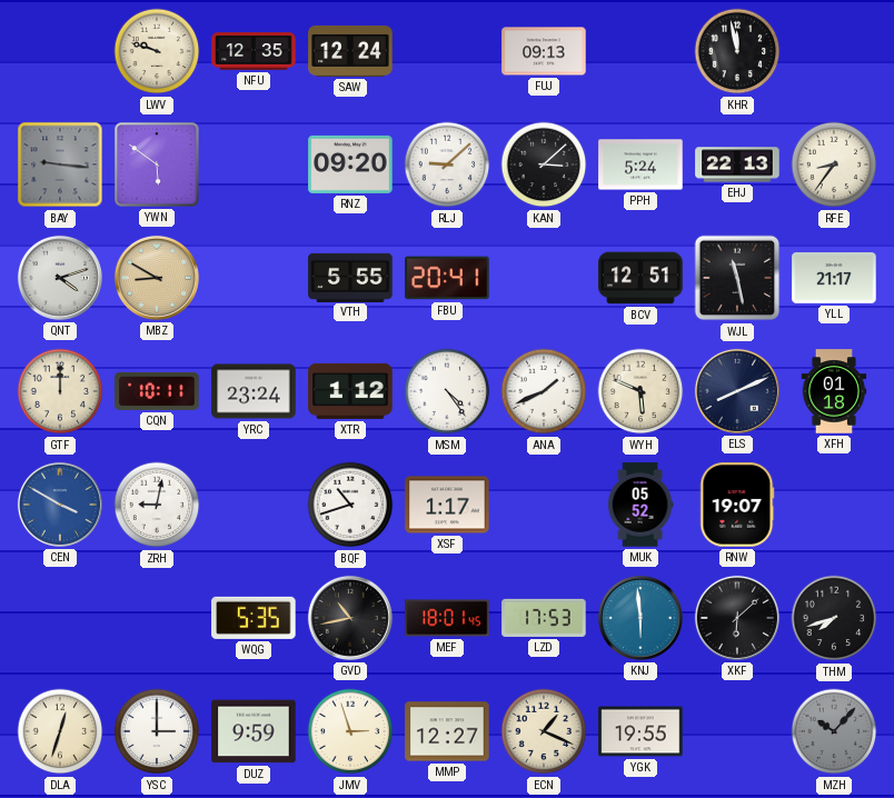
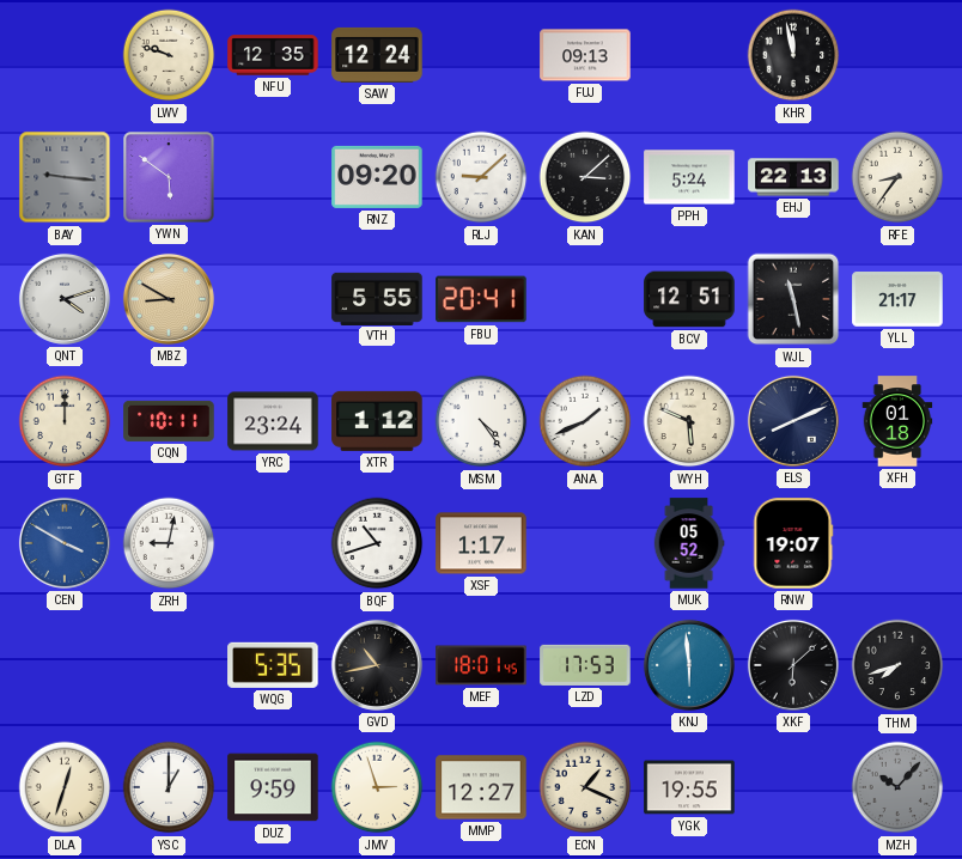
YSC: 3:00 -> 1:00
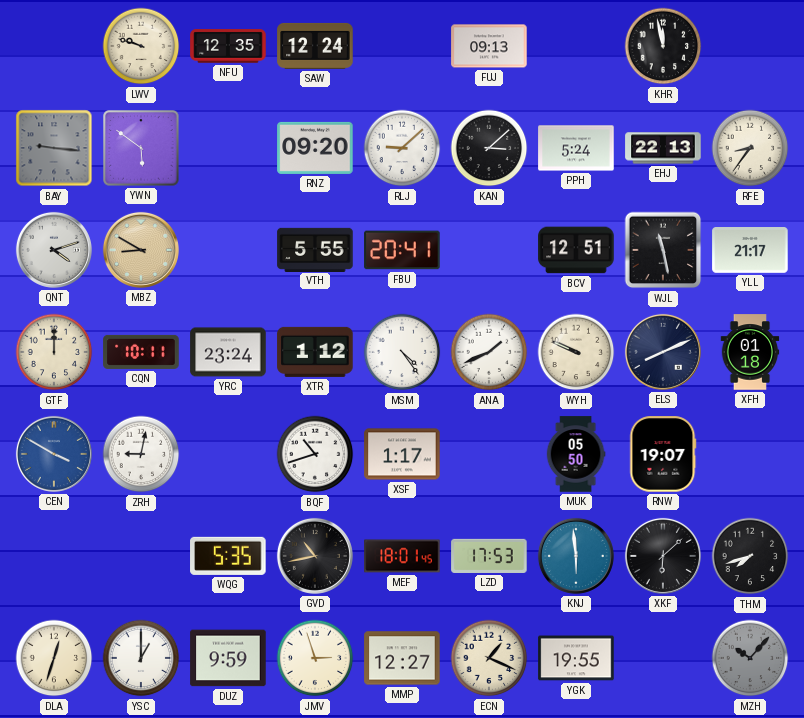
WYH: 5:49 -> 9:49
MUK: 05:52 -> 05:50
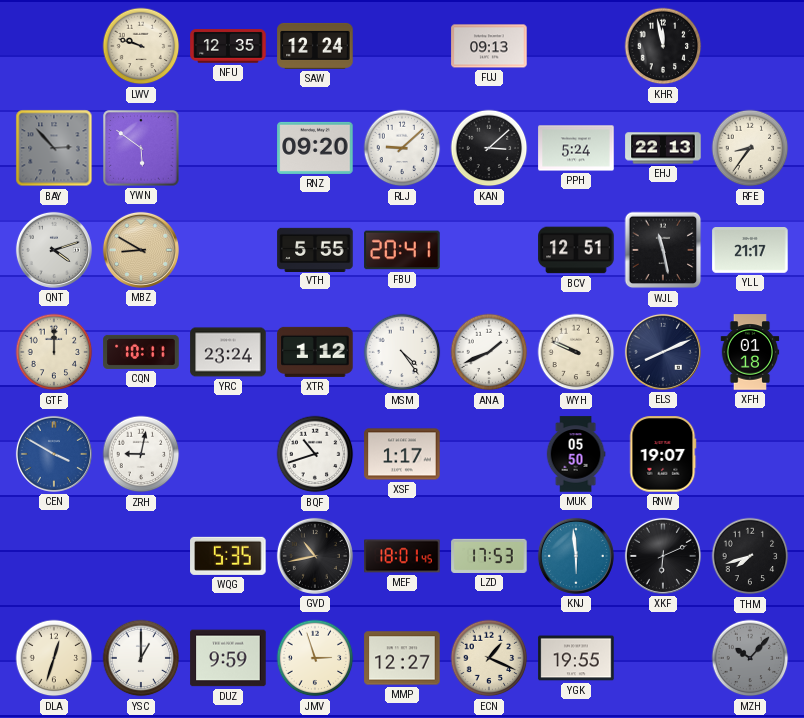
BAY: 9:16 -> 2:53
XKF: 6:08 -> 6:11
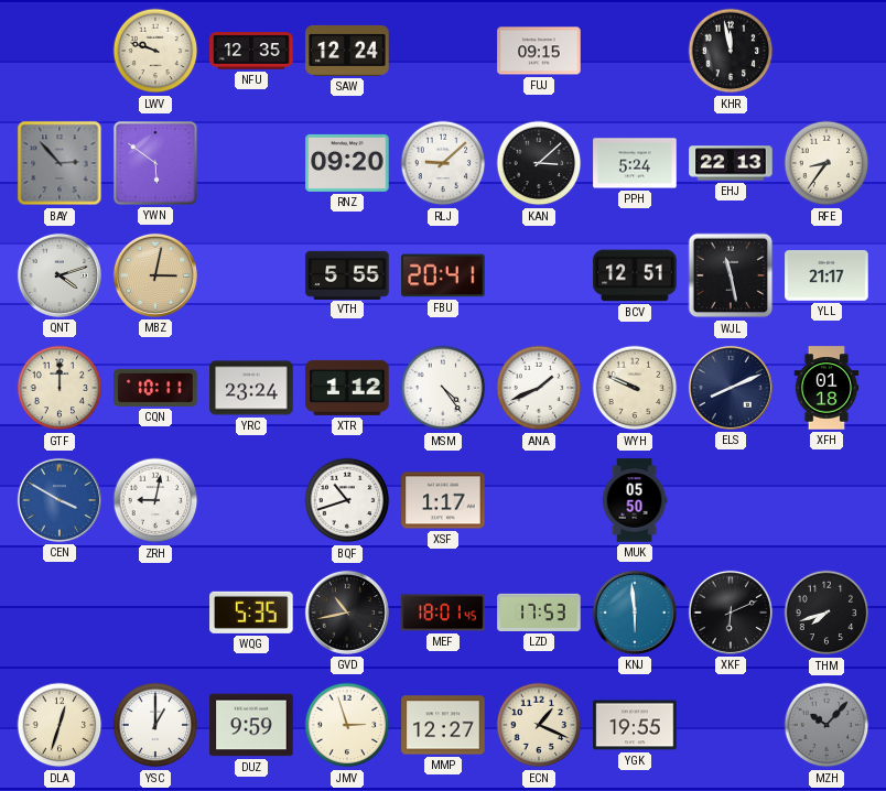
FUJ: 09:13 -> 09:15
MBZ: 8:50 -> 3:02
RNW: 19:07 -> none
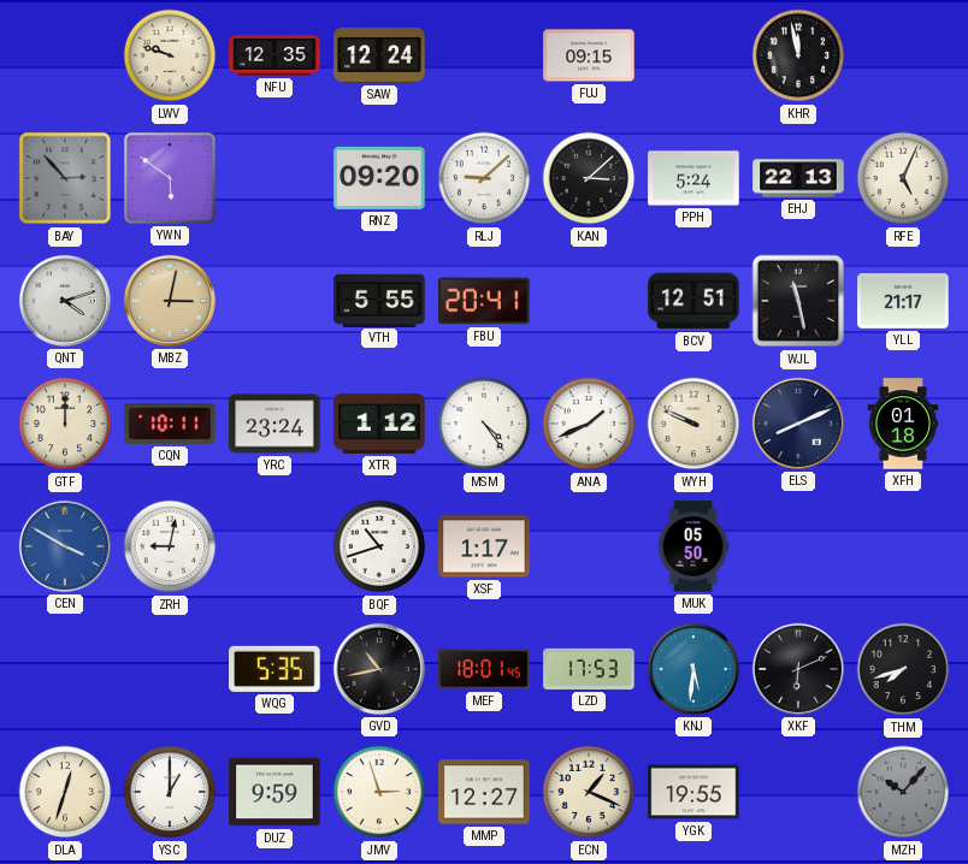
RFE: 8:36 -> 5:04
KNJ: 5:59 -> 5:31
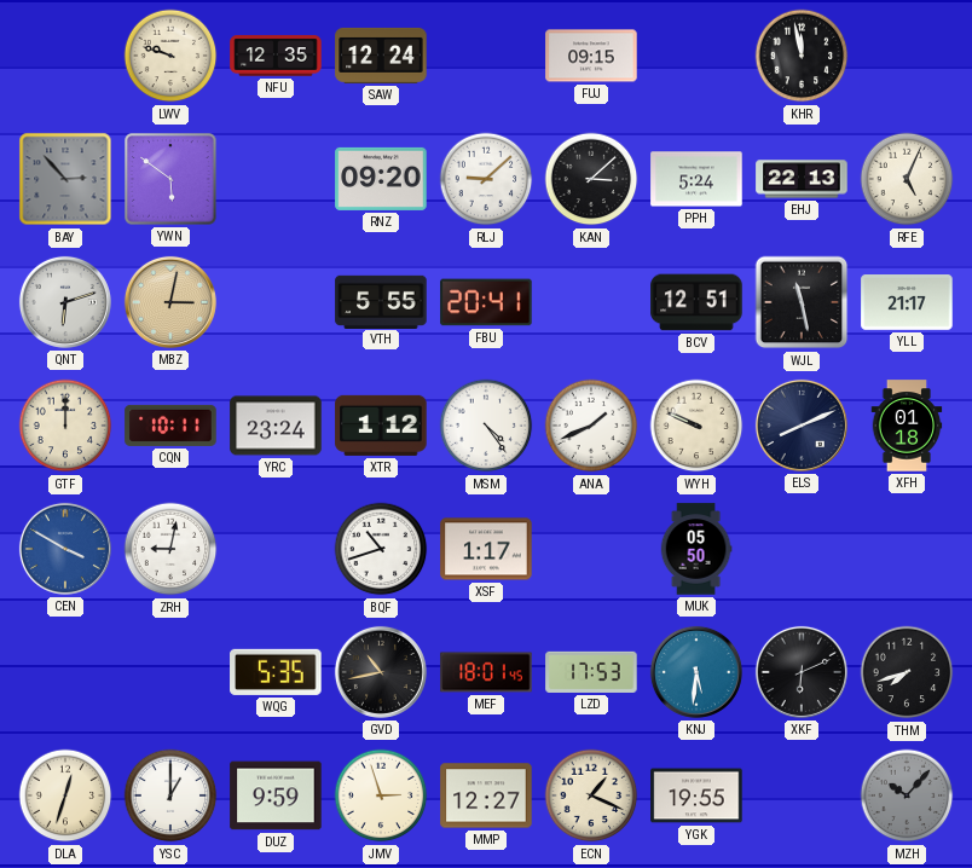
QNT: 4:12 -> 6:12
